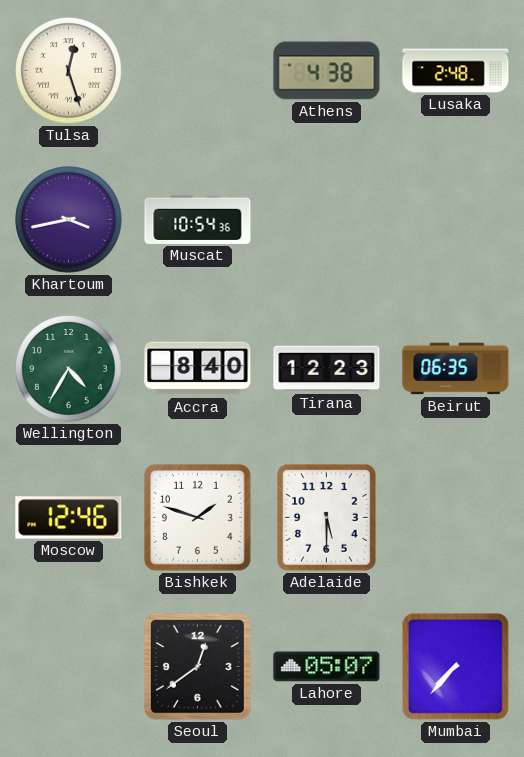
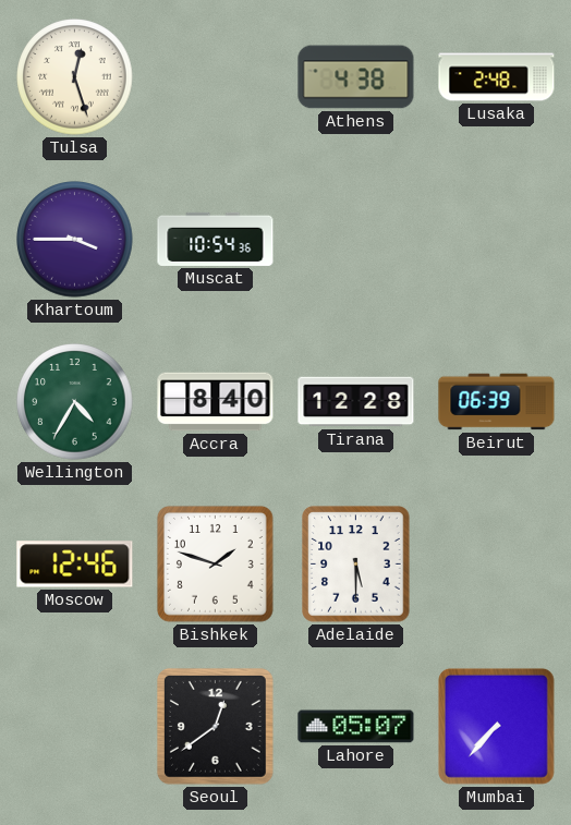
Khartoum: 3:43 -> 3:45
Tirana: 12:23 -> 12:28
Beirut: 06:35 -> 06:39
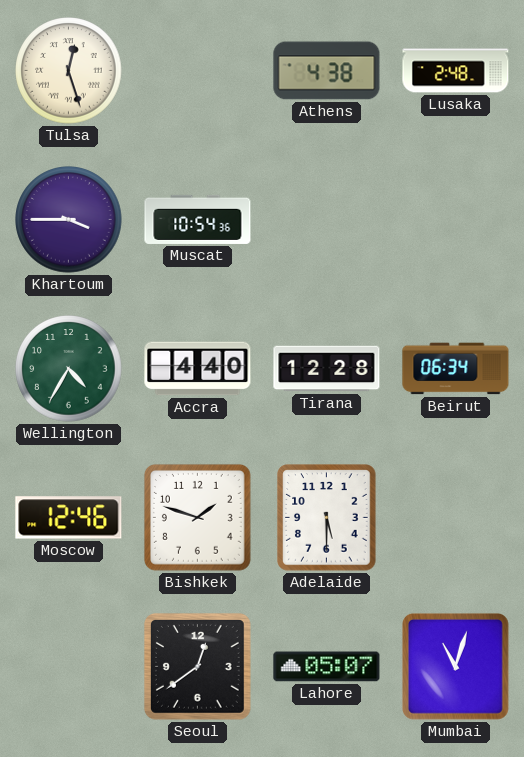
Accra: 8:40 -> 4:40
Beirut: 06:39 -> 06:34
Mumbai: 7:37 -> 11:03
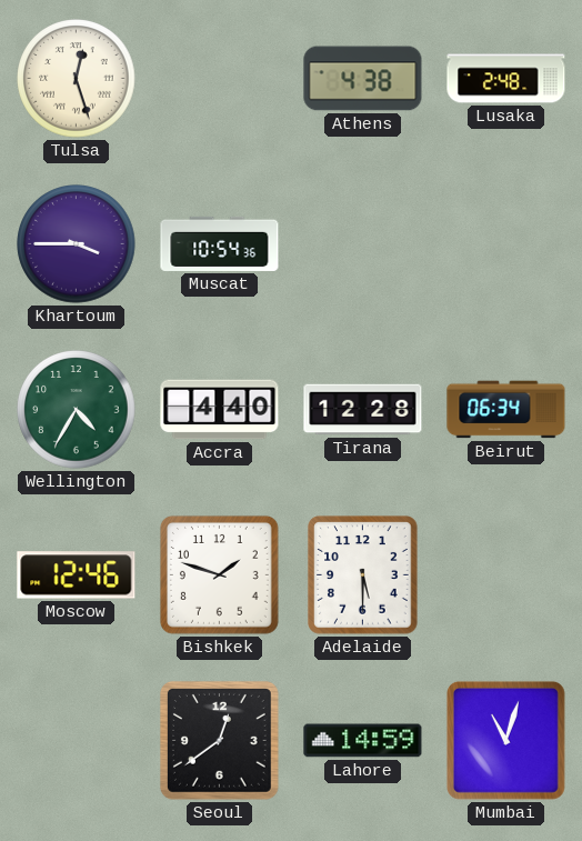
Lahore: 05:07 -> 14:59
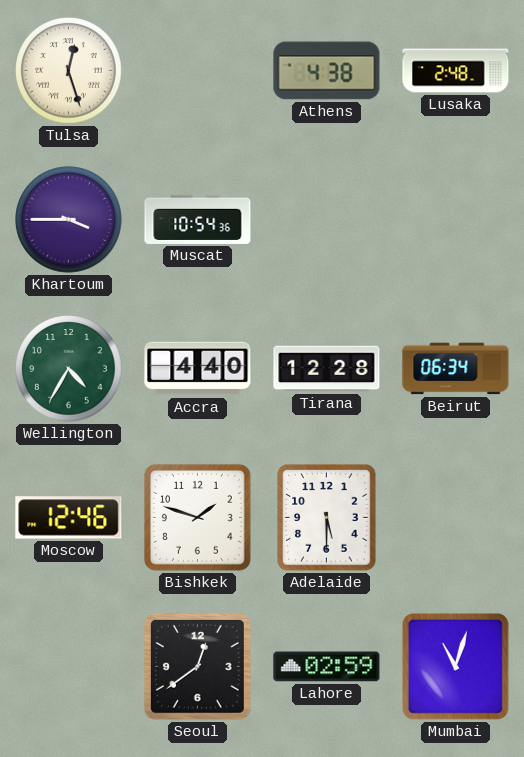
Lahore: 14:59 -> 02:59
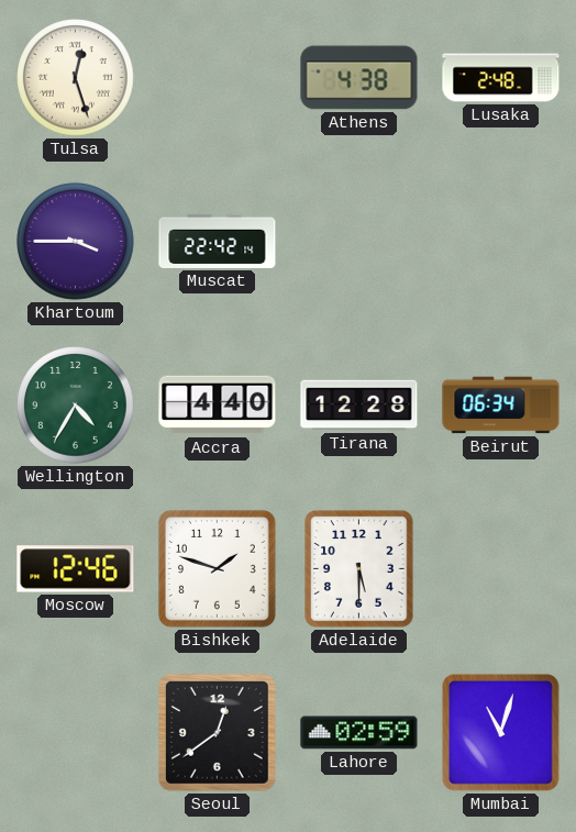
Muscat: 10:54 -> 22:42
